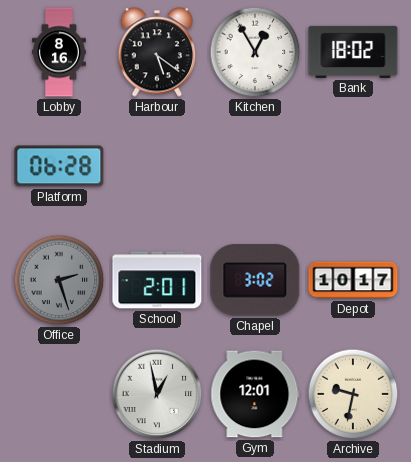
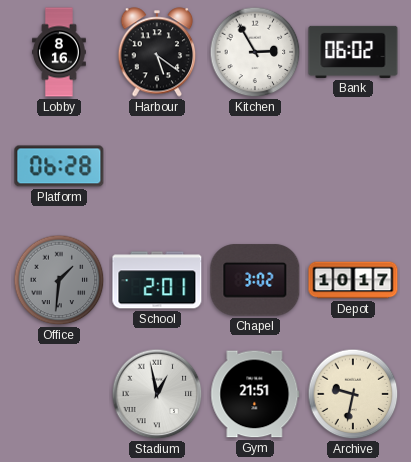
Kitchen: 12:55 -> 2:55
Bank: 18:02 -> 06:02
Office: 2:27 -> 1:31
Gym: 12:01 -> 21:51
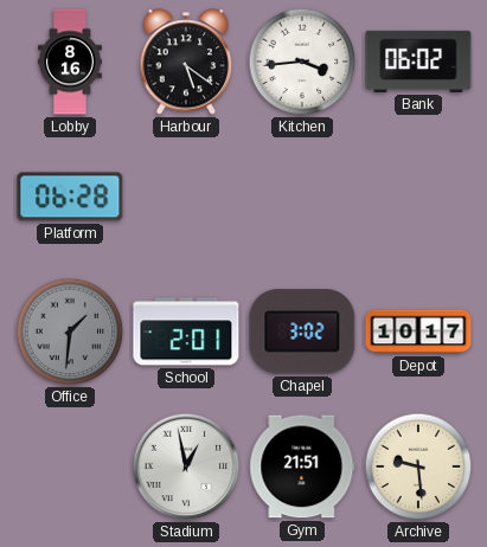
Kitchen: 2:55 -> 3:44
Archive: 9:32 -> 9:29
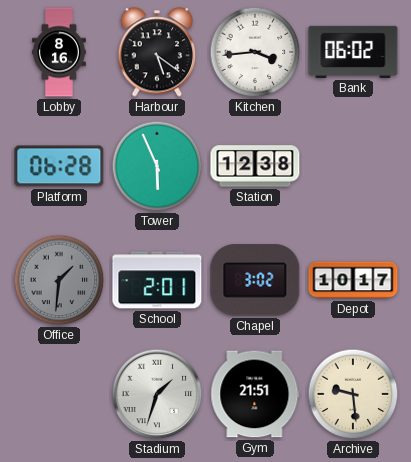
Tower: none -> 5:56
Station: none -> 12:38
Stadium: 12:58 -> 1:33
